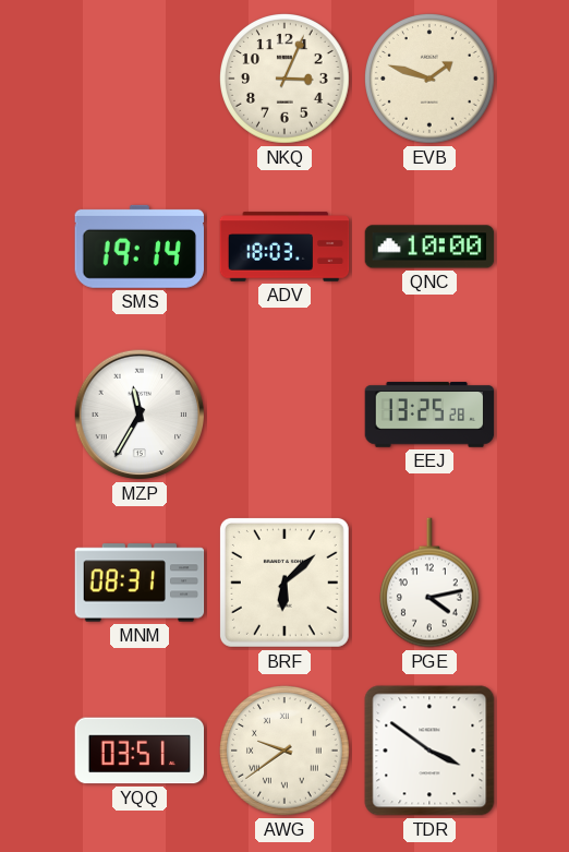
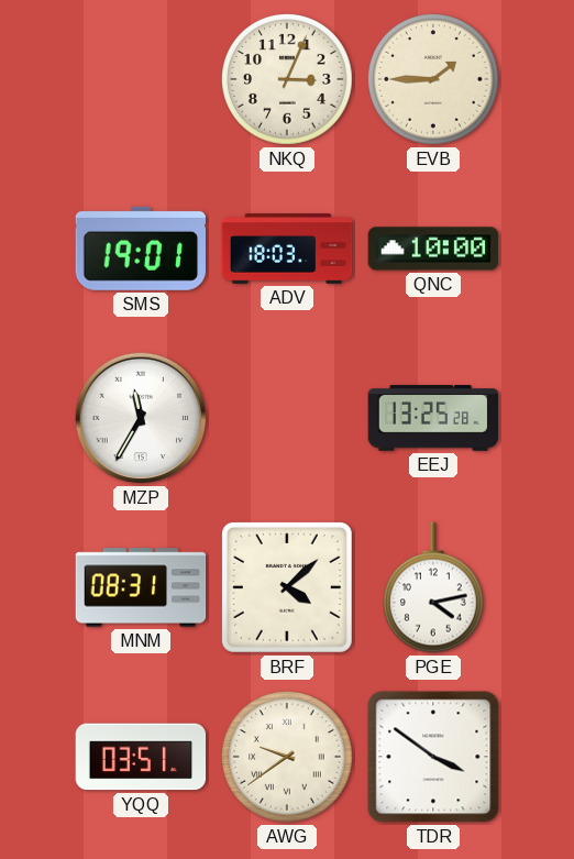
EVB: 1:48 -> 1:45
SMS: 19:14 -> 19:01
BRF: 6:08 -> 4:08
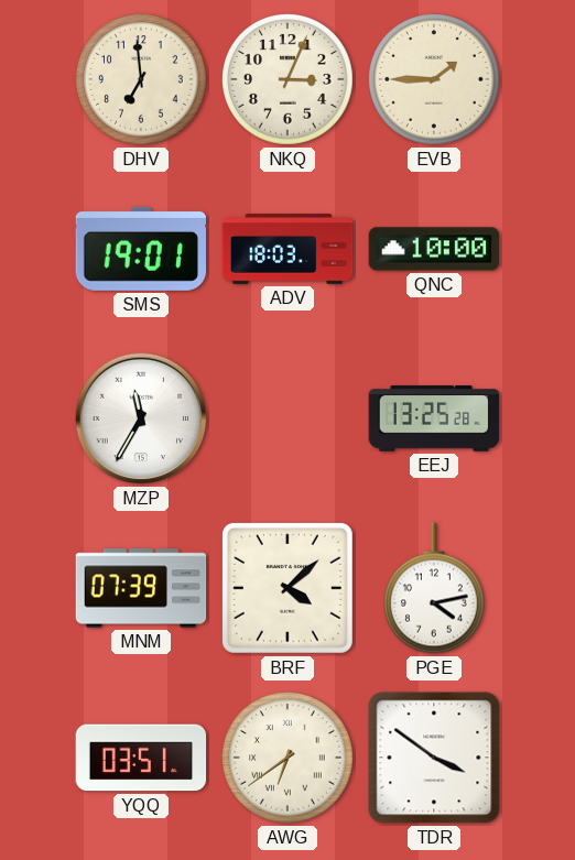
DHV: none -> 6:59
MNM: 08:31 -> 07:39
AWG: 9:39 -> 6:39
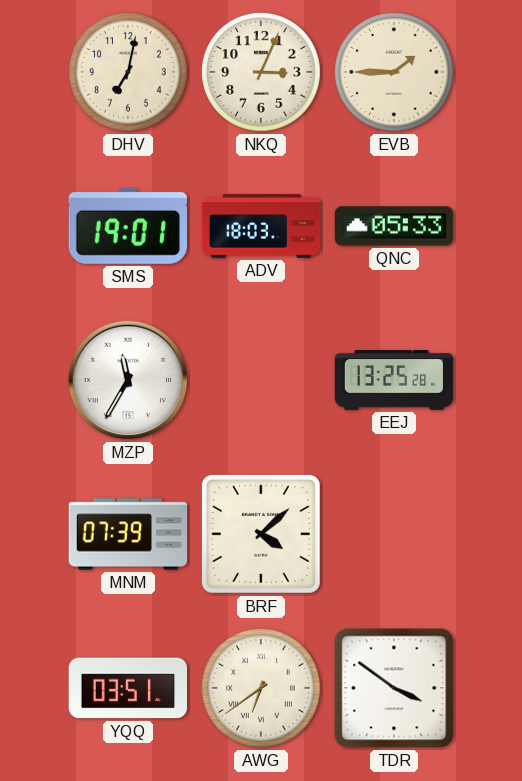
DHV: 6:59 -> 7:02
QNC: 10:00 -> 05:33
PGE: 4:13 -> none
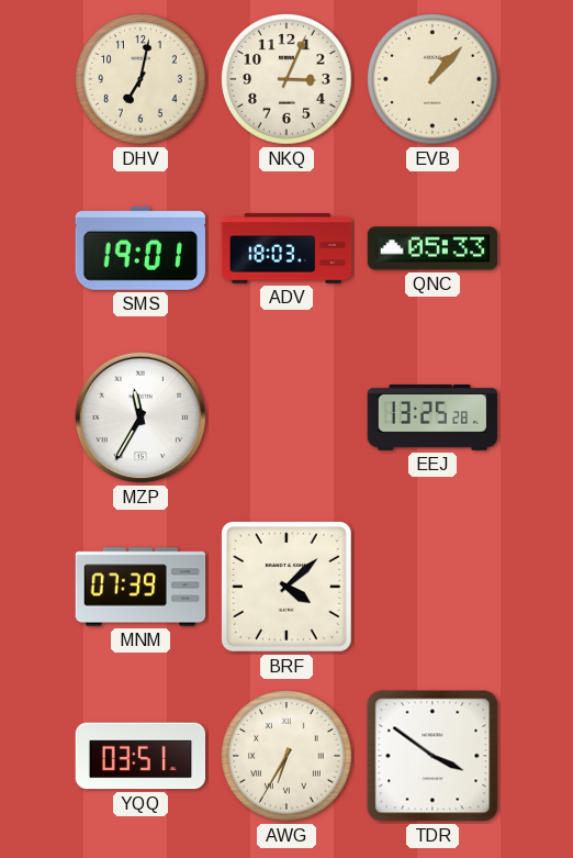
EVB: 1:45 -> 1:07
AWG: 6:39 -> 6:35
